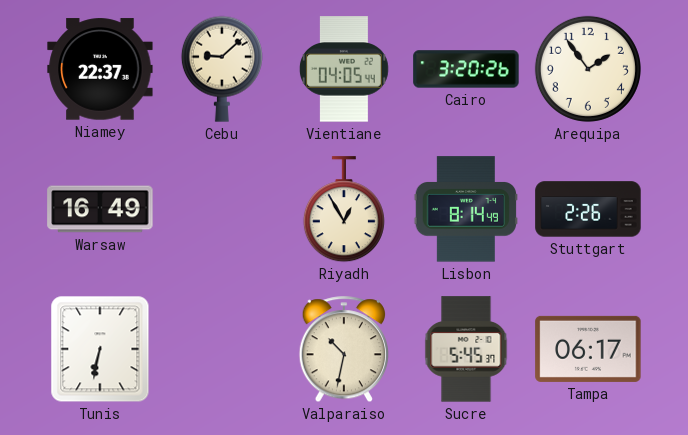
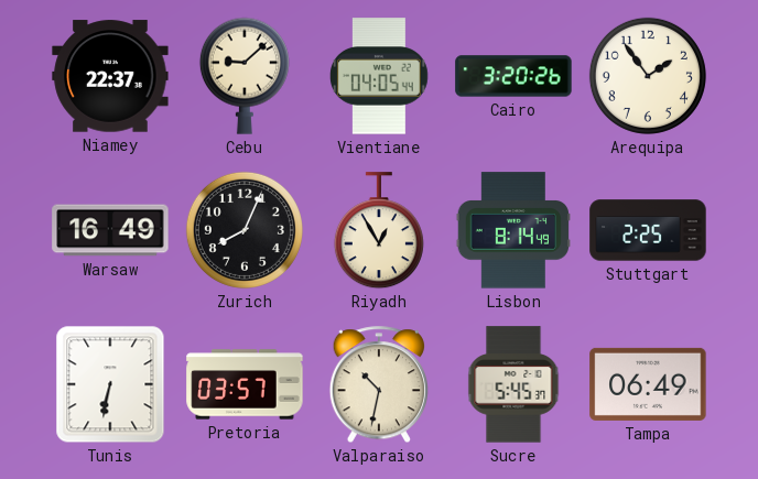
Zurich: none -> 8:04
Stuttgart: 2:26 -> 2:25
Pretoria: none -> 03:57
Tampa: 06:17 -> 06:49
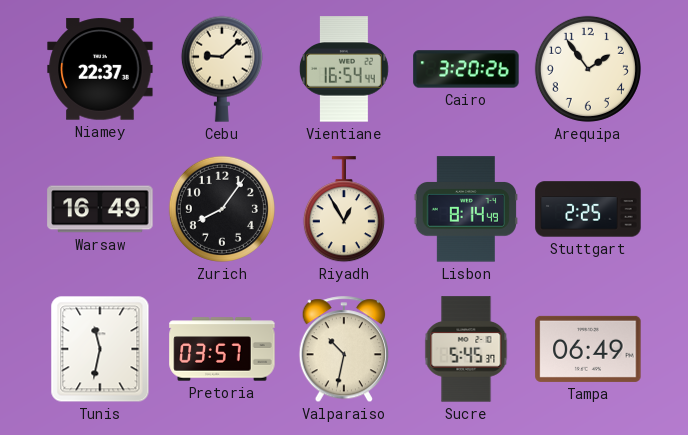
Vientiane: 04:05 -> 16:54
Zurich: 8:04 -> 8:06
Tunis: 6:32 -> 11:32
